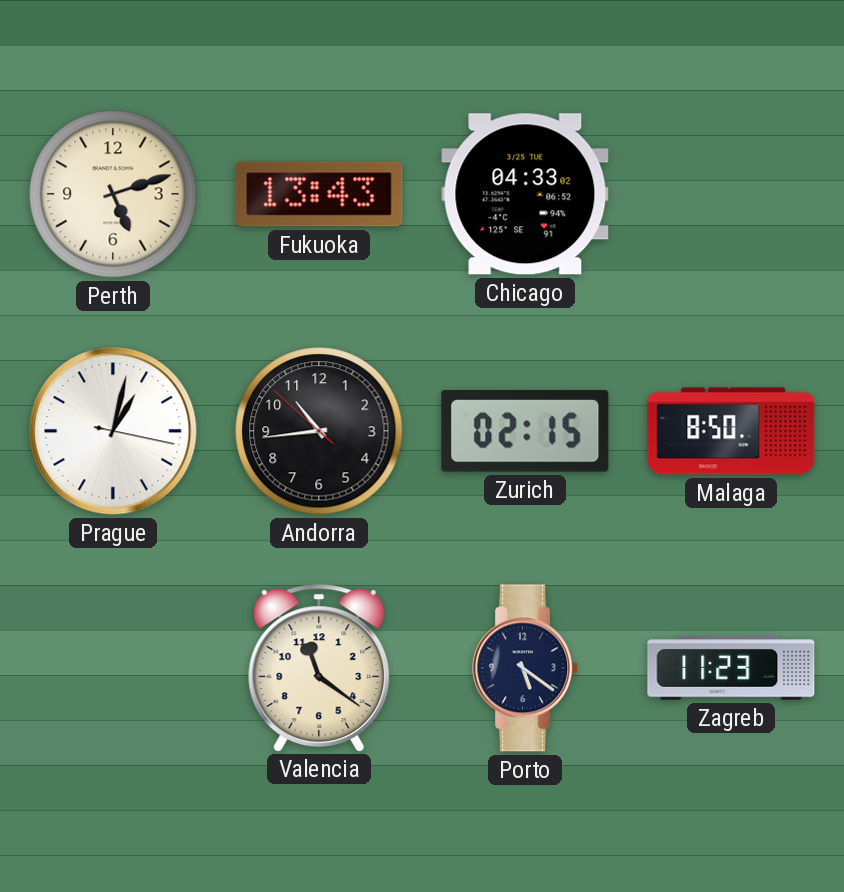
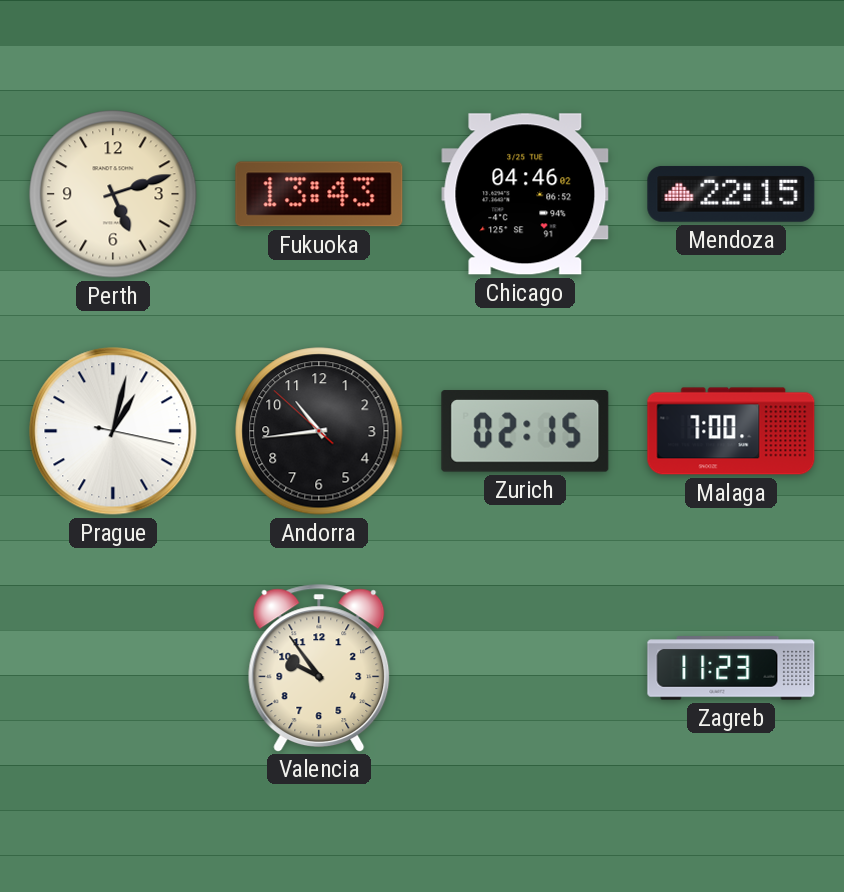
Chicago: 04:33 -> 04:46
Mendoza: none -> 22:15
Malaga: 8:50 -> 7:00
Valencia: 11:21 -> 9:54
Porto: 5:21 -> none
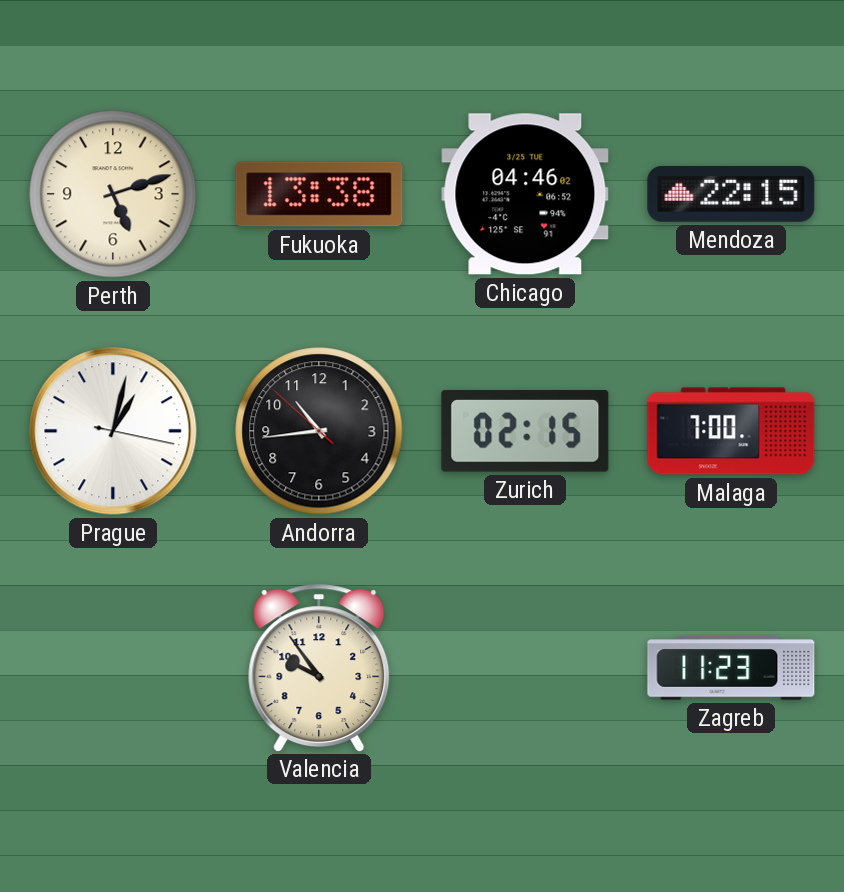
Fukuoka: 13:43 -> 13:38
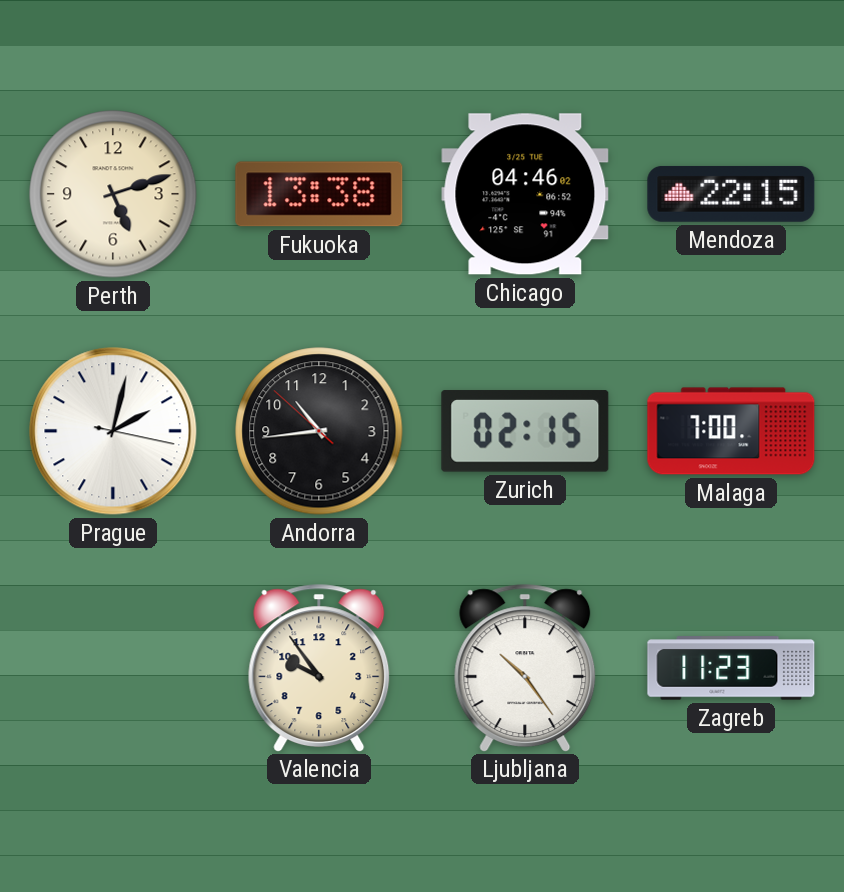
Prague: 1:02 -> 2:02
Ljubljana: none -> 10:24
